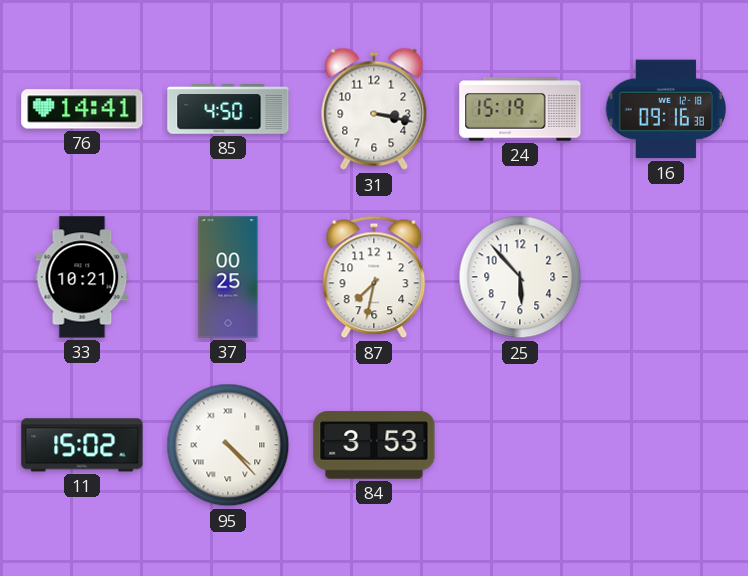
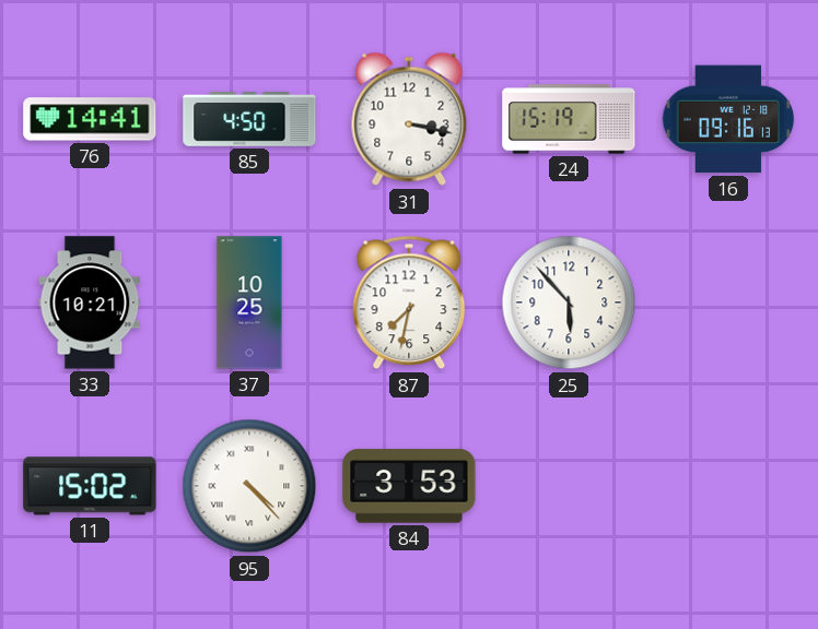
16: 09:16:38 -> 09:16:13
37: 00:25 -> 10:25
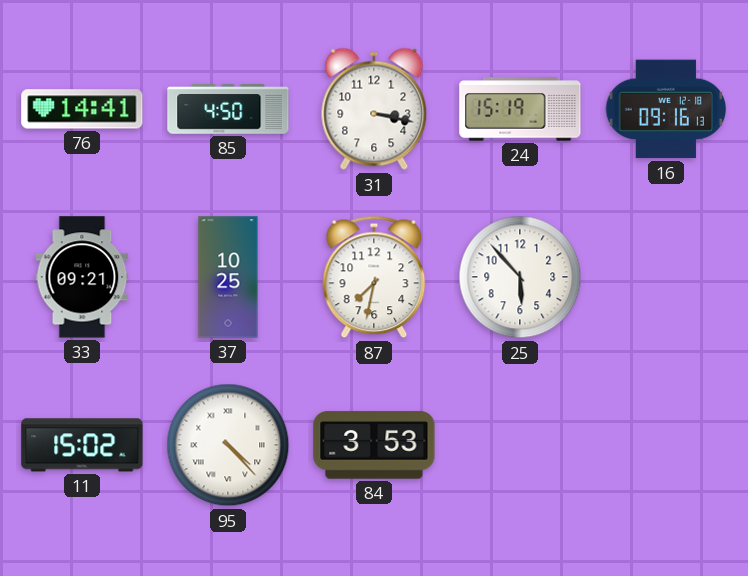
33: 10:21 -> 09:21
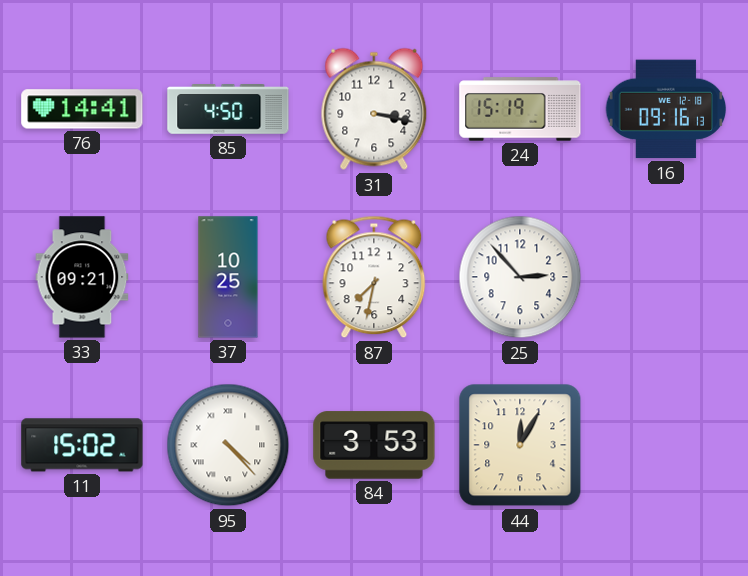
25: 5:53 -> 2:53
44: none -> 12:05
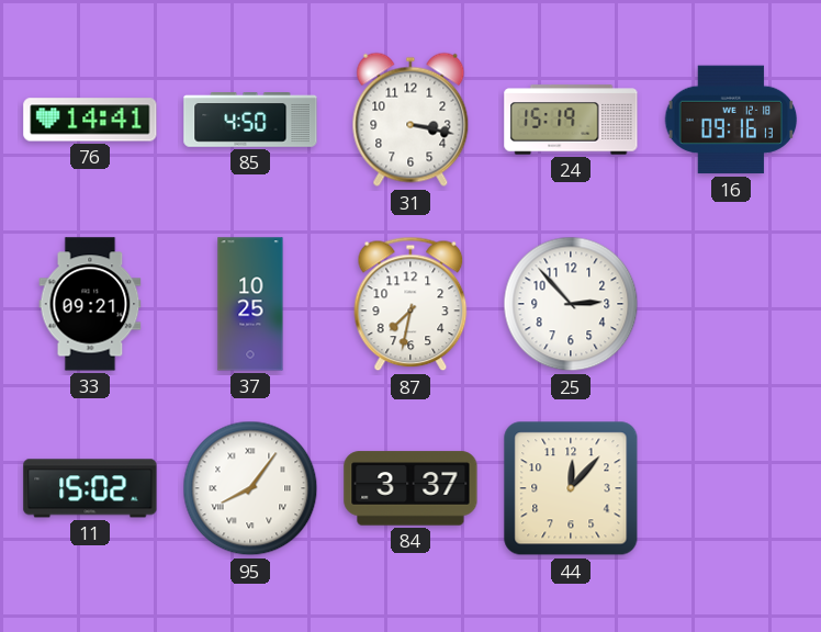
95: 4:23 -> 8:06
84: 3:53 -> 3:37
44: 12:05 -> 12:07
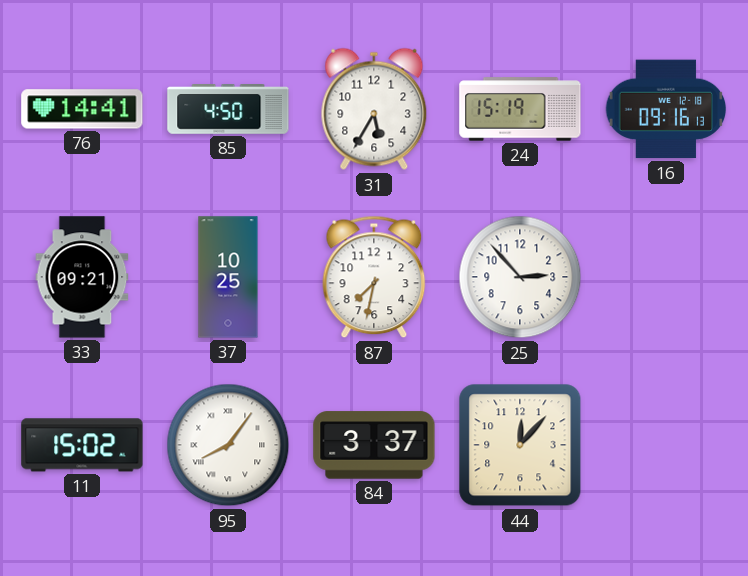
31: 3:17 -> 5:35
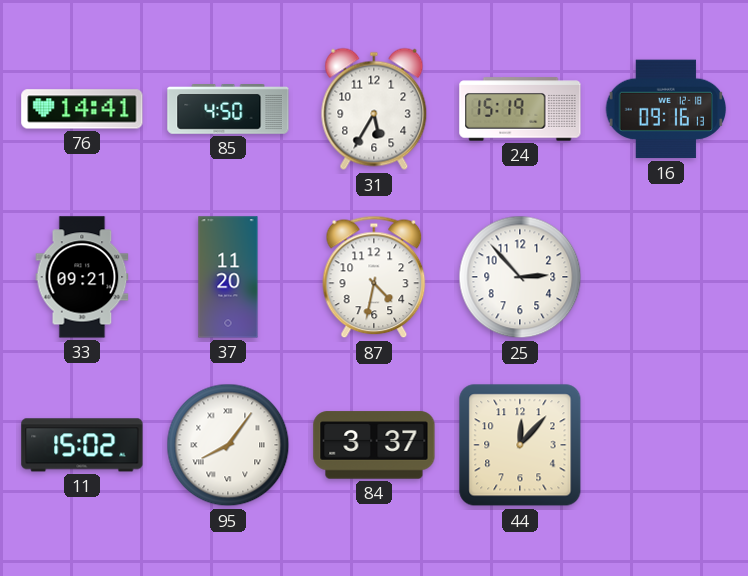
37: 10:25 -> 11:20
87: 7:32 -> 4:32
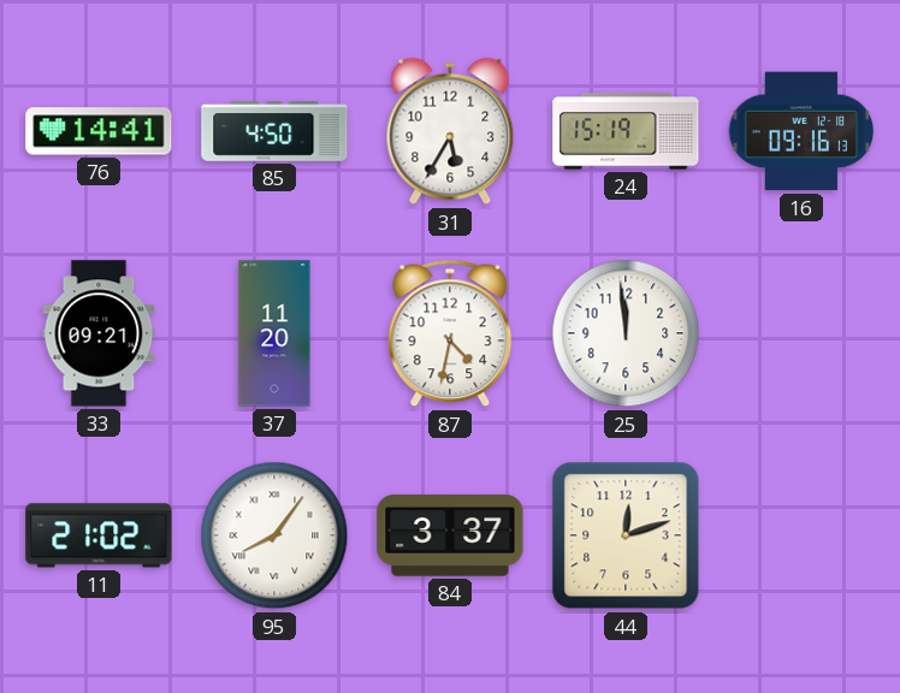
25: 2:53 -> 11:59
11: 15:02 -> 21:02
44: 12:07 -> 12:12
